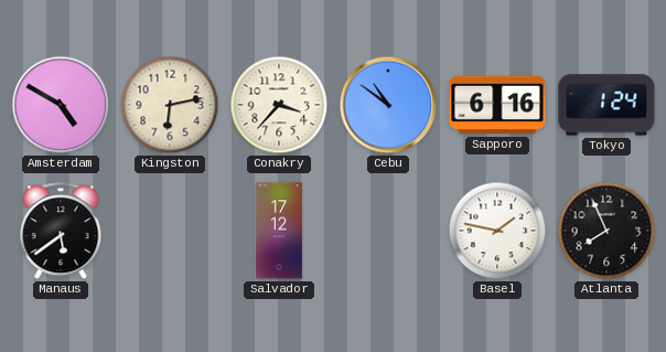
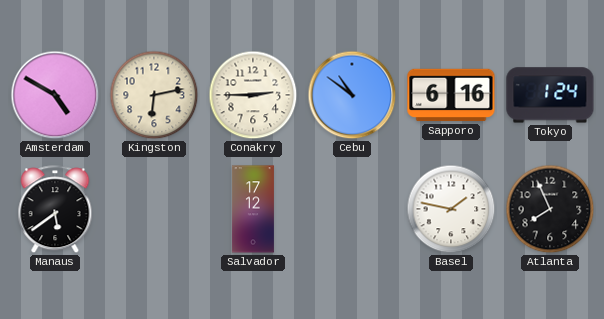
Conakry: 3:37 -> 2:45
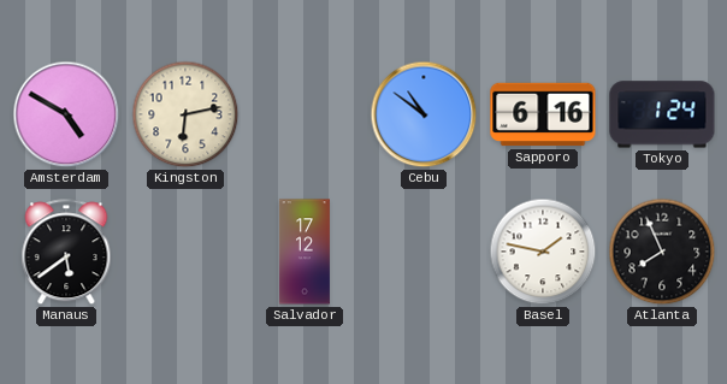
Conakry: 2:45 -> none
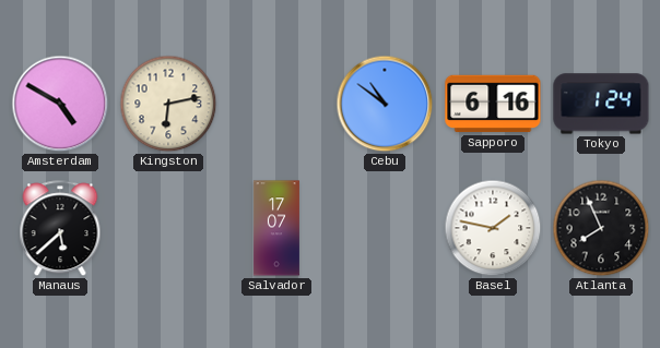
Manaus: 5:39 -> 5:38
Salvador: 17:12 -> 17:07
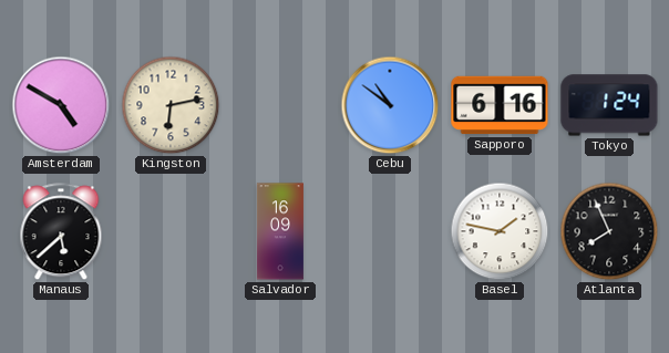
Salvador: 17:07 -> 16:09
